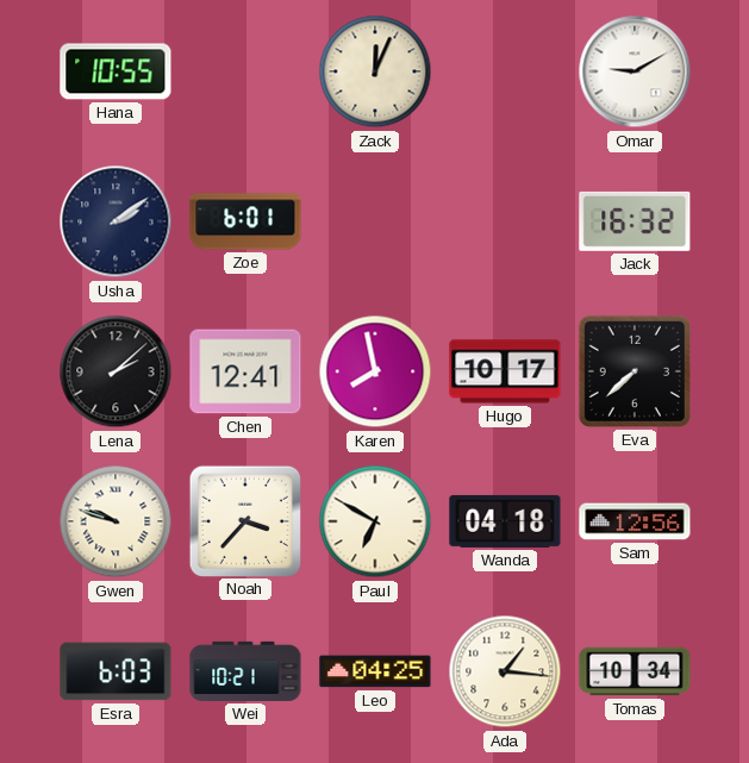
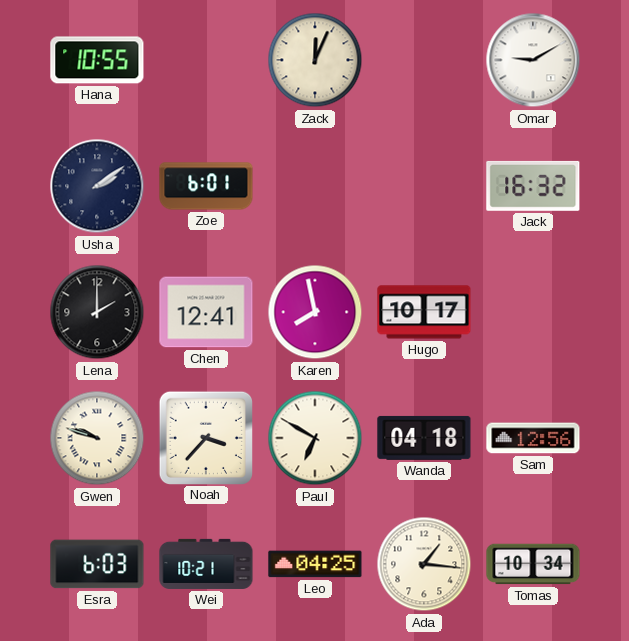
Lena: 2:08 -> 2:00
Eva: 7:38 -> none
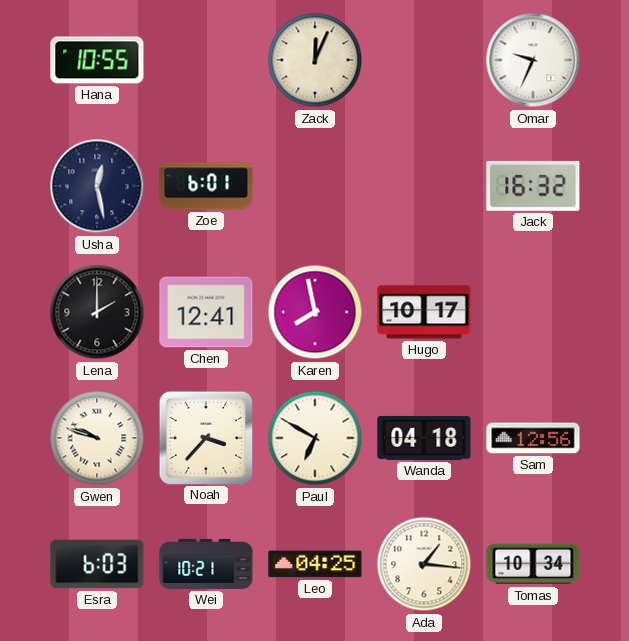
Omar: 9:10 -> 9:34
Usha: 2:09 -> 12:28
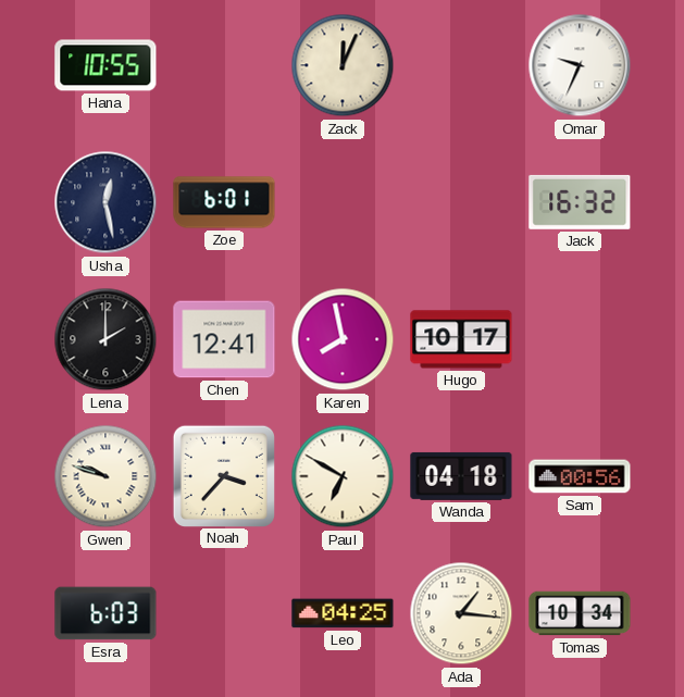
Sam: 12:56 -> 00:56
Wei: 10:21 -> none
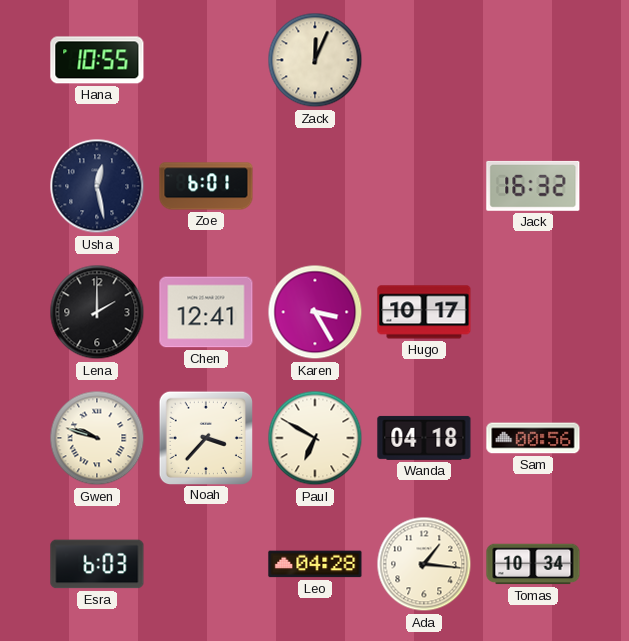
Omar: 9:34 -> none
Karen: 7:58 -> 3:25
Leo: 04:25 -> 04:28
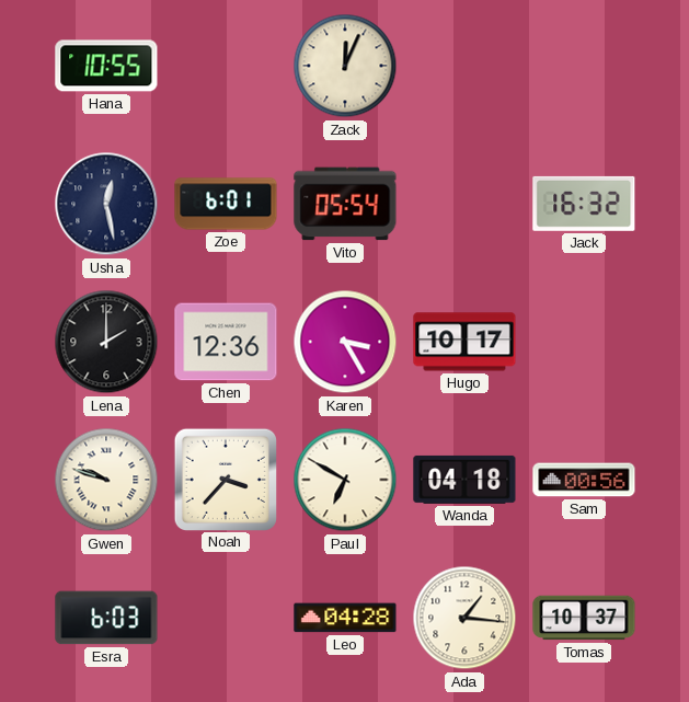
Vito: none -> 05:54
Chen: 12:41 -> 12:36
Tomas: 10:34 -> 10:37
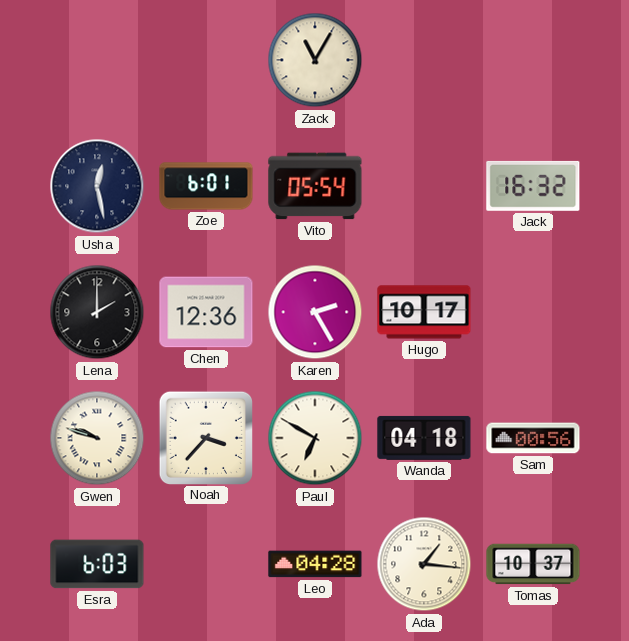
Hana: 10:55 -> none
Zack: 12:04 -> 11:05
Karen: 3:25 -> 2:25
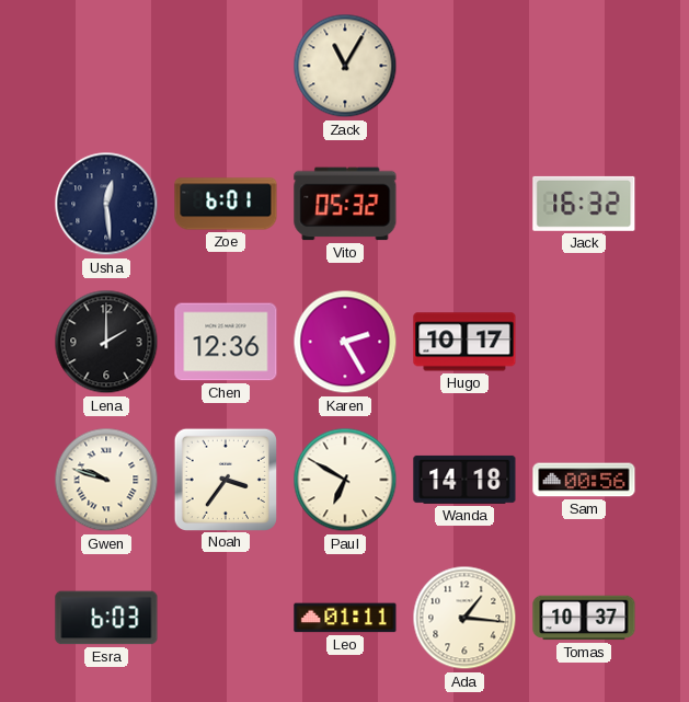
Usha: 12:28 -> 12:29
Vito: 05:54 -> 05:32
Noah: 3:37 -> 3:36
Wanda: 04:18 -> 14:18
Leo: 04:28 -> 01:11
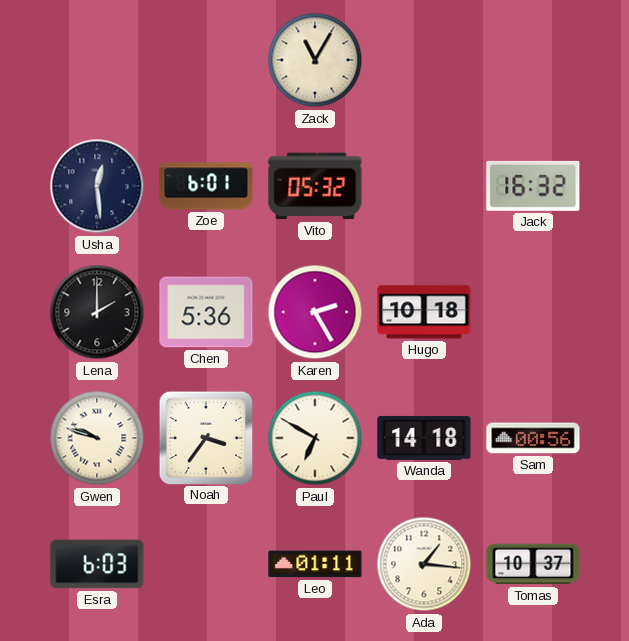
Chen: 12:36 -> 5:36
Hugo: 10:17 -> 10:18
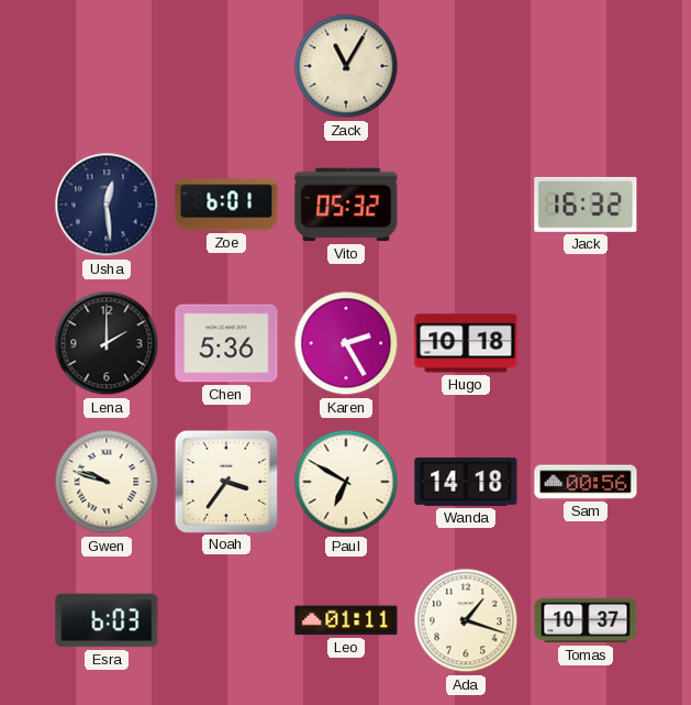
Ada: 1:16 -> 1:18
